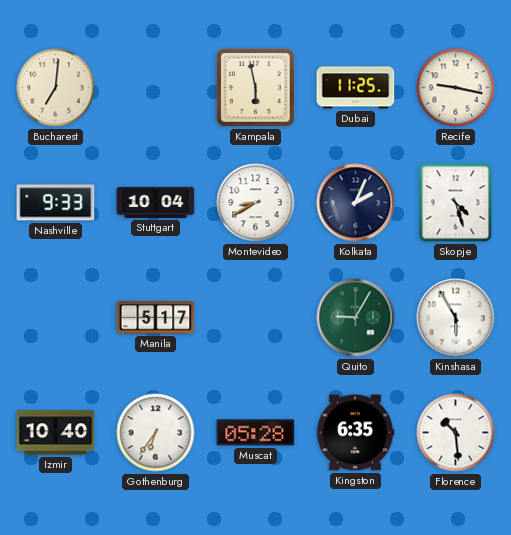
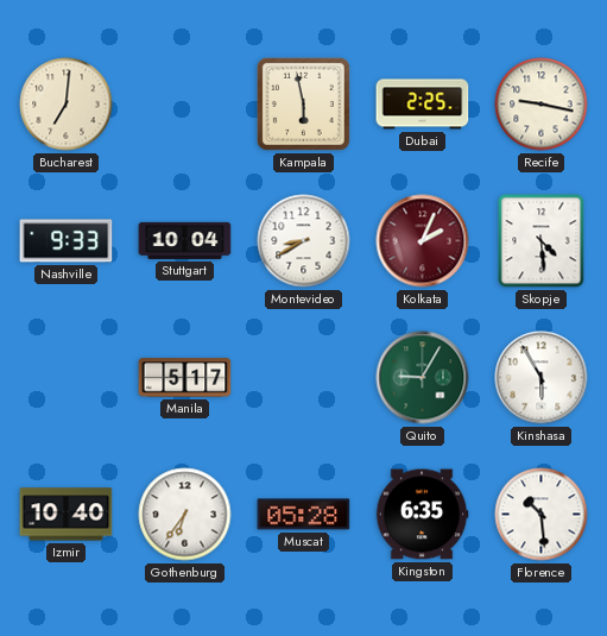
Dubai: 11:25 -> 2:25
Kolkata dial: navy -> burgundy
Skopje: 4:27 -> 4:29
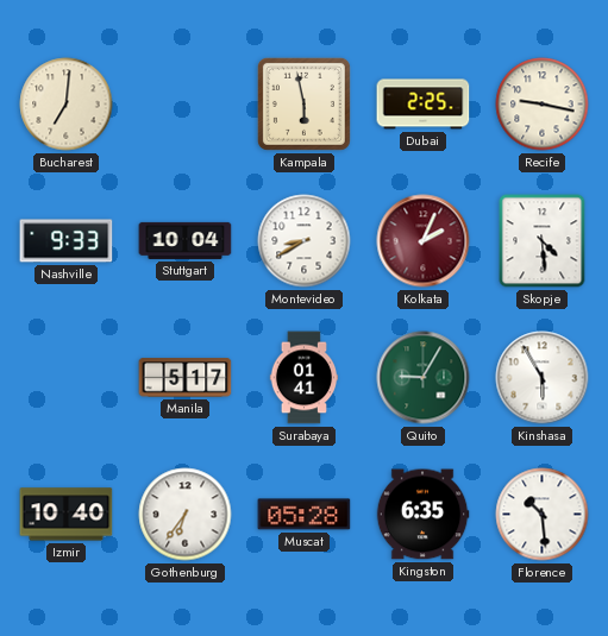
Surabaya: none -> 01:41
